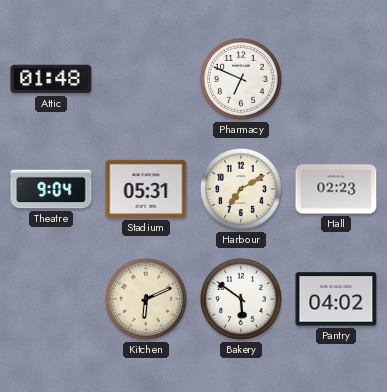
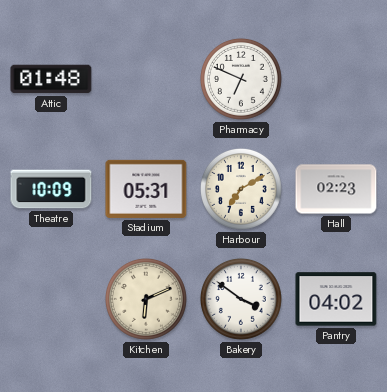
Theatre: 9:04 -> 10:09
Bakery: 5:51 -> 3:51
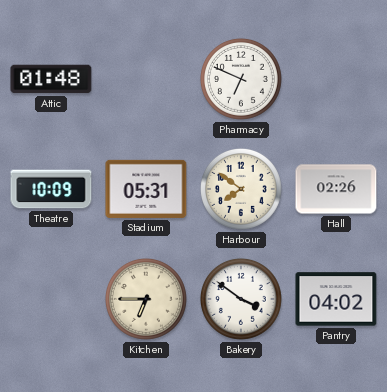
Harbour: 7:10 -> 7:51
Hall: 02:23 -> 02:26
Kitchen: 6:11 -> 6:45
